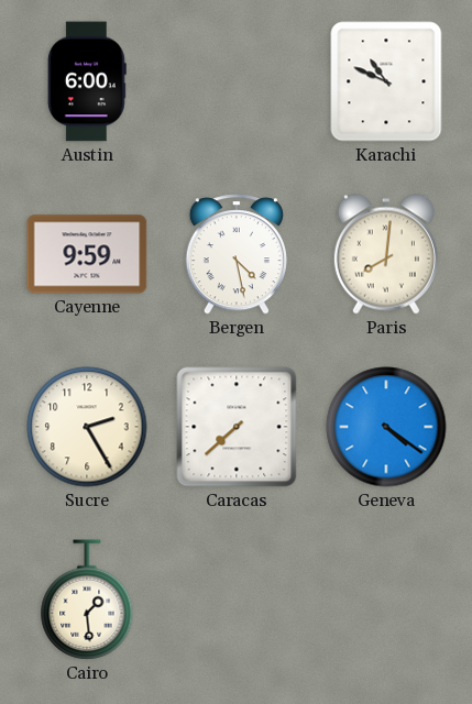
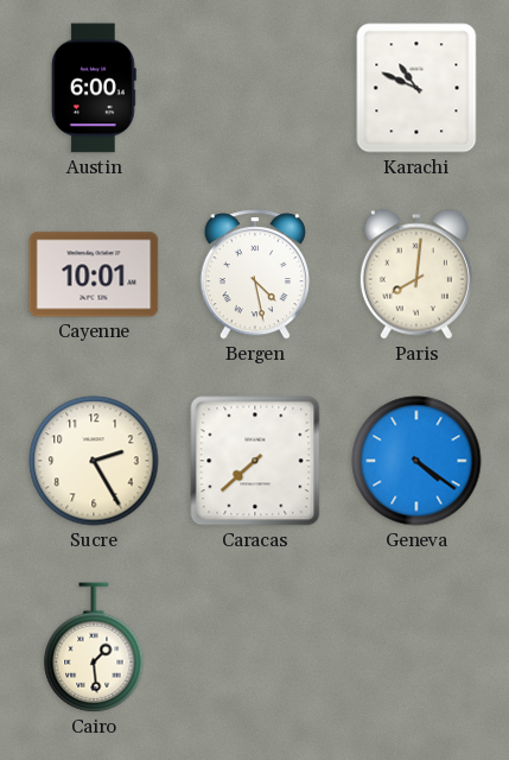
Cayenne: 9:59 -> 10:01
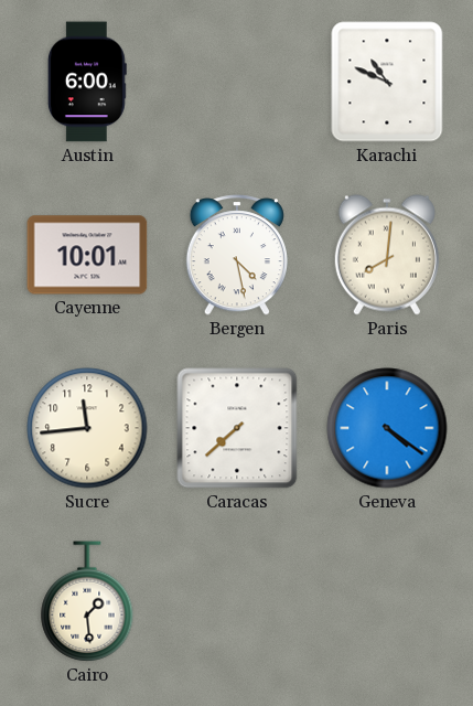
Sucre: 2:25 -> 11:44
